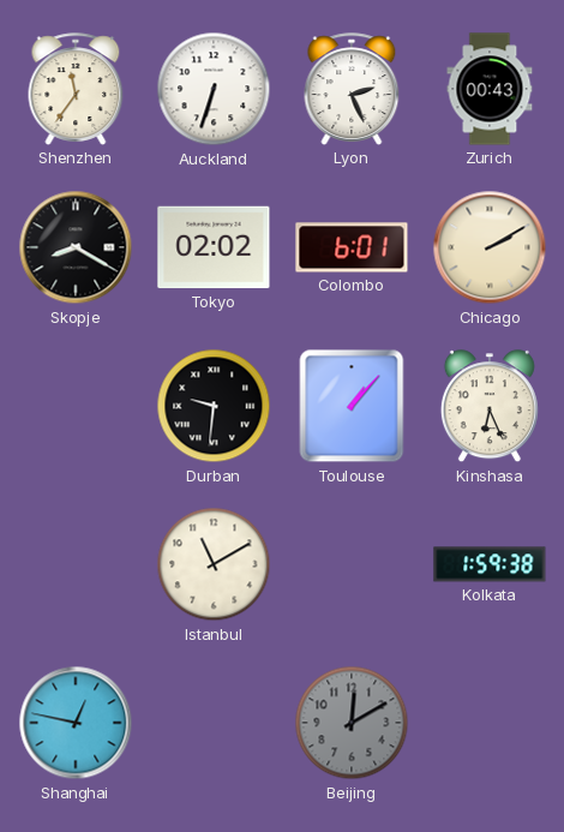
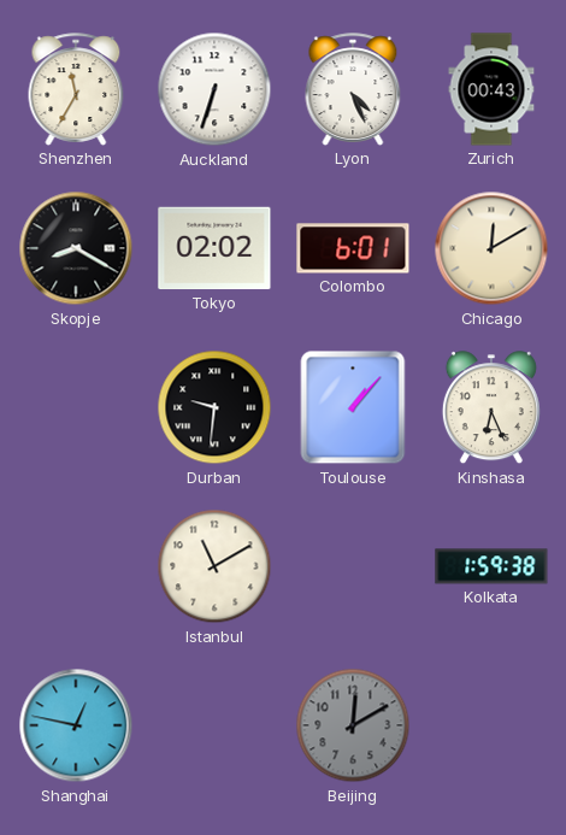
Shenzhen: 11:36 -> 11:35
Lyon: 2:26 -> 4:26
Chicago: 2:10 -> 12:10
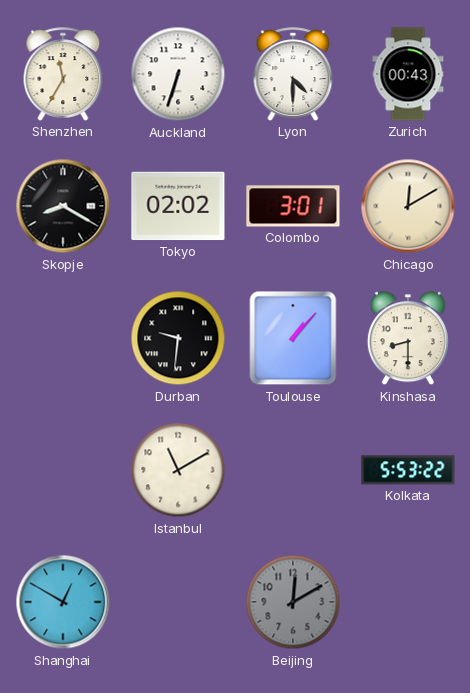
Lyon: 4:26 -> 4:30
Colombo: 6:01 -> 3:01
Kinshasa: 6:26 -> 8:30
Kolkata: 1:59 -> 5:53
Shanghai: 12:47 -> 12:50
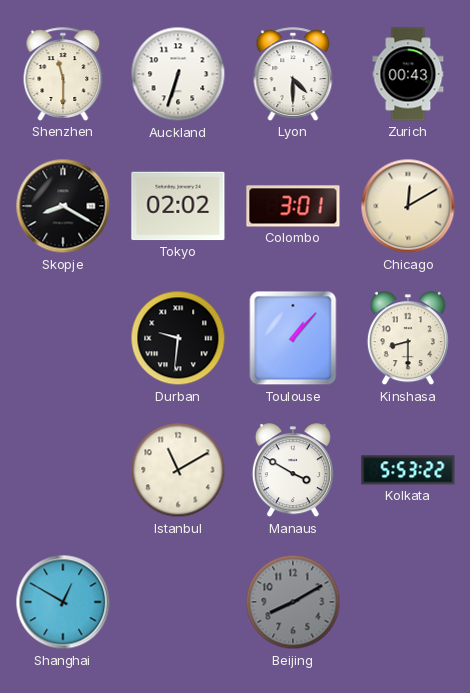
Shenzhen: 11:35 -> 11:30
Manaus: none -> 3:50
Beijing: 12:10 -> 8:10
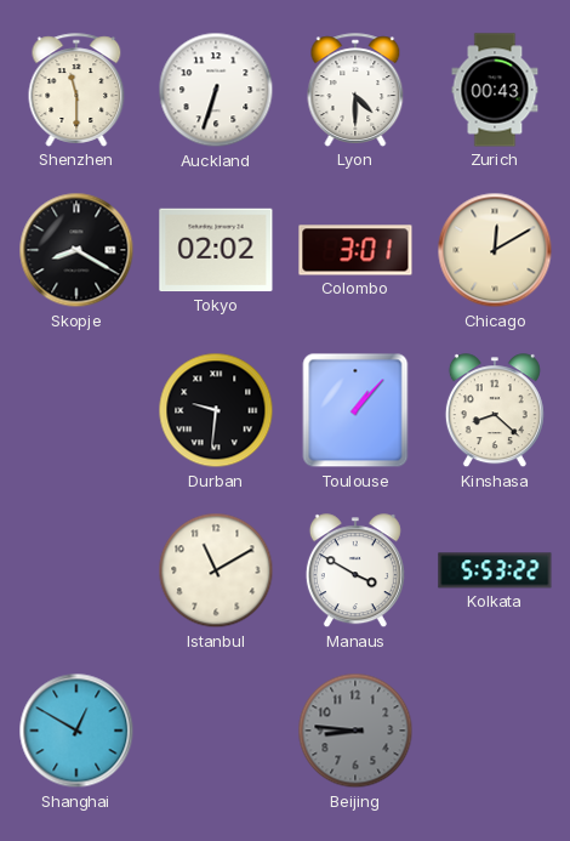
Kinshasa: 8:30 -> 8:22
Beijing: 8:10 -> 8:46
